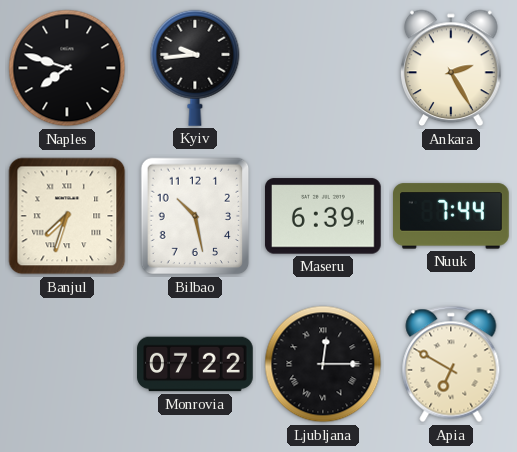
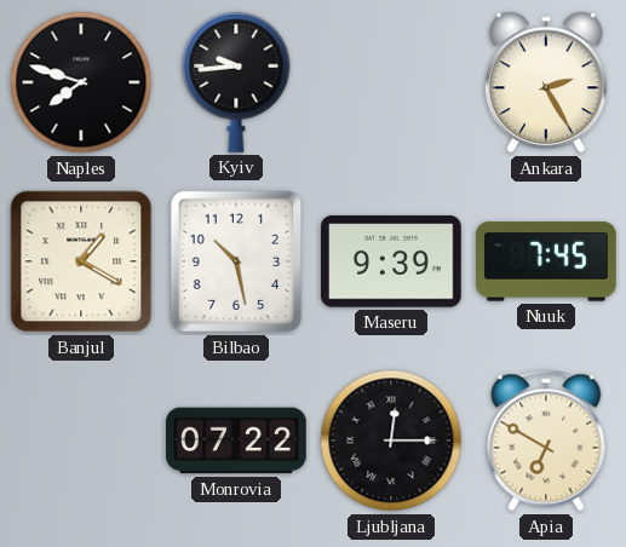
Banjul: 7:33 -> 1:20
Maseru: 6:39 -> 9:39
Nuuk: 7:44 -> 7:45
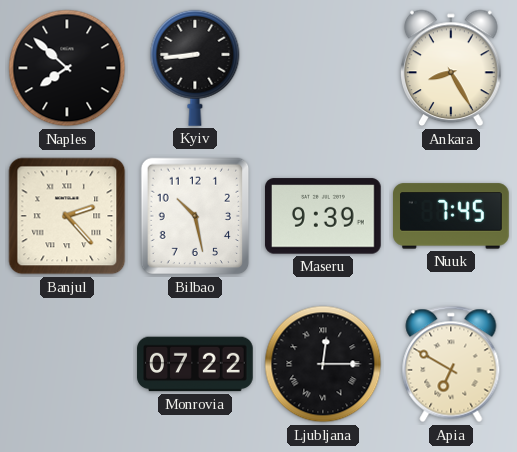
Naples: 7:48 -> 7:52
Kyiv: 9:44 -> 8:44
Ankara: 2:25 -> 8:25
Banjul: 1:20 -> 2:23
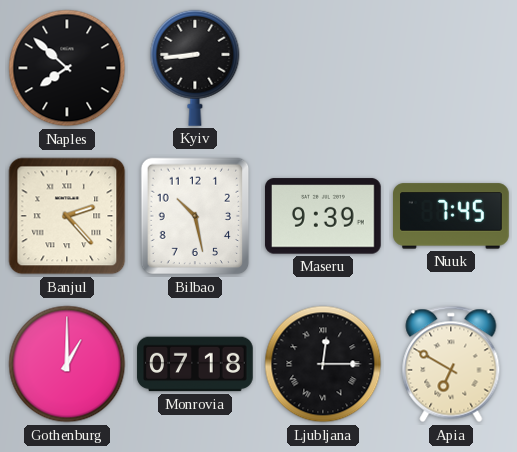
Ankara: 8:25 -> none
Gothenburg: none -> 1:00
Monrovia: 07:22 -> 07:18
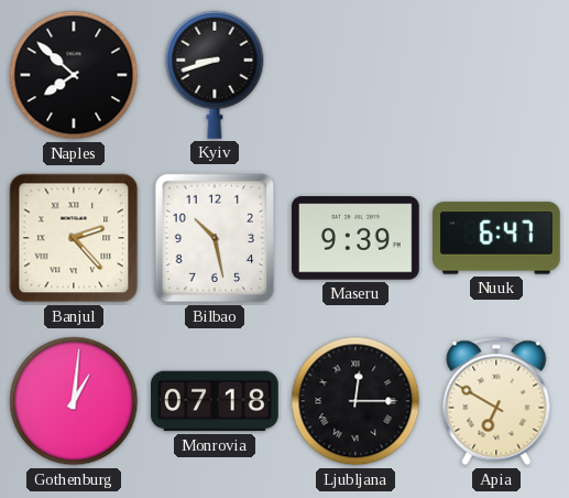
Kyiv: 8:44 -> 8:42
Nuuk: 7:45 -> 6:47
Gothenburg: 1:00 -> 1:01
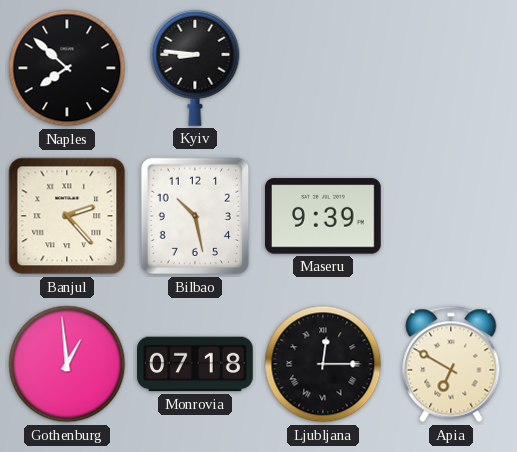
Kyiv: 8:42 -> 8:46
Nuuk: 6:47 -> none
Gothenburg: 1:01 -> 12:59
